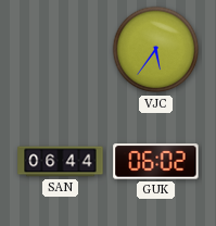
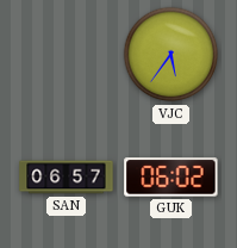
SAN: 06:44 -> 06:57
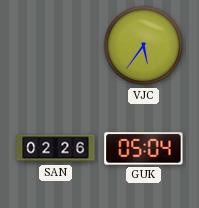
SAN: 06:57 -> 02:26
GUK: 06:02 -> 05:04
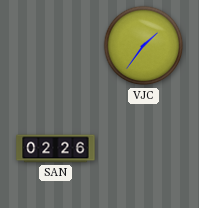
VJC: 5:36 -> 1:36
GUK: 05:04 -> none
